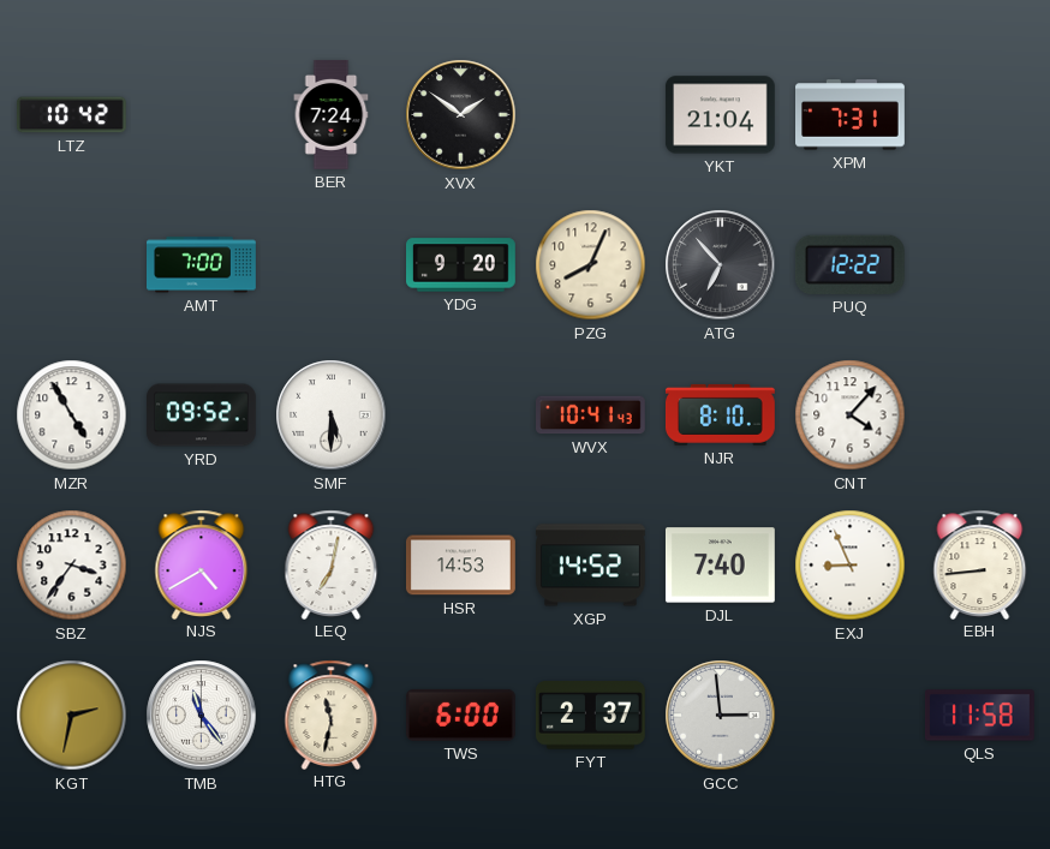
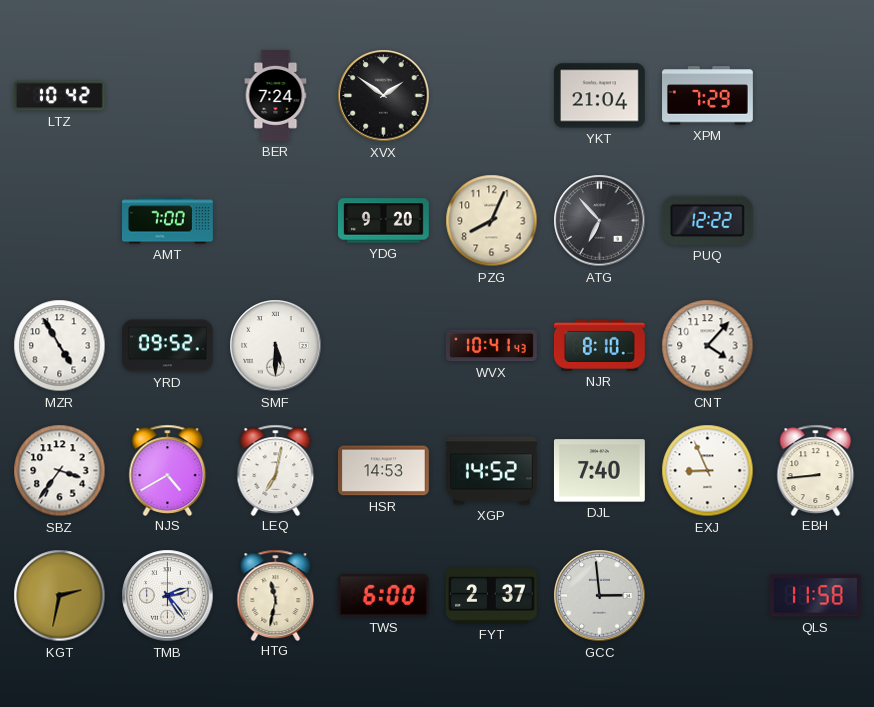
XPM: 7:31 -> 7:29
TMB: 11:24 -> 2:24
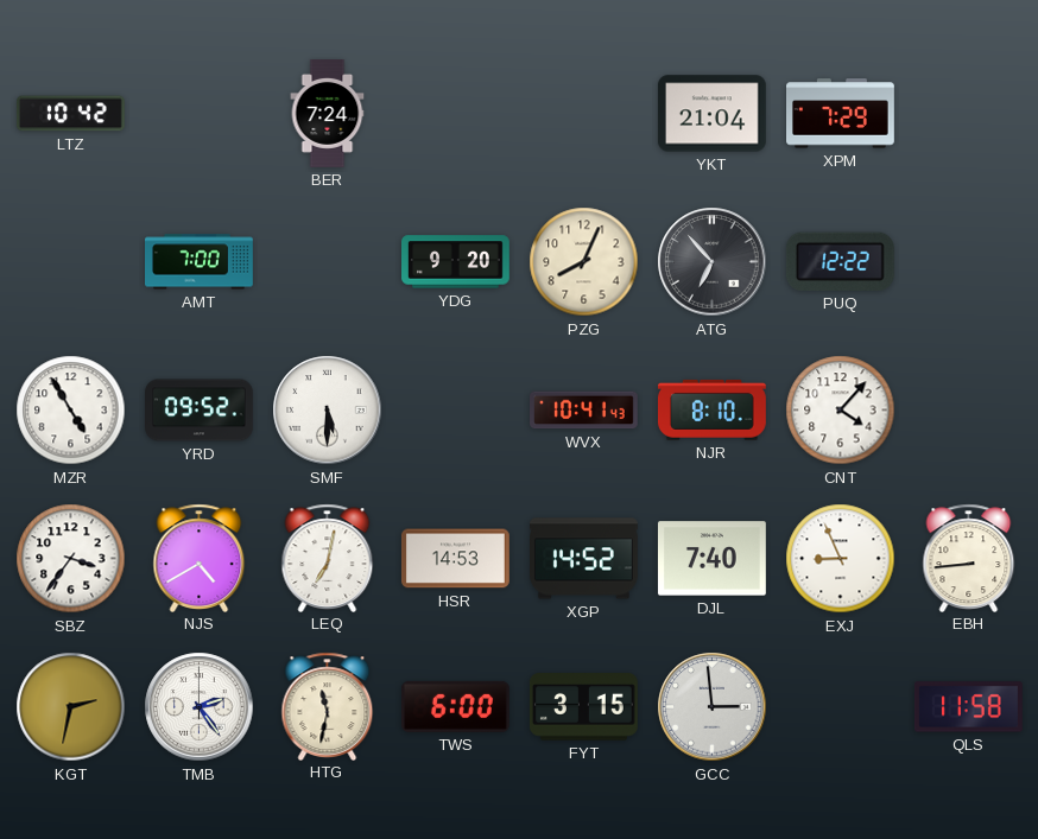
XVX: 1:51 -> none
FYT: 2:37 -> 3:15
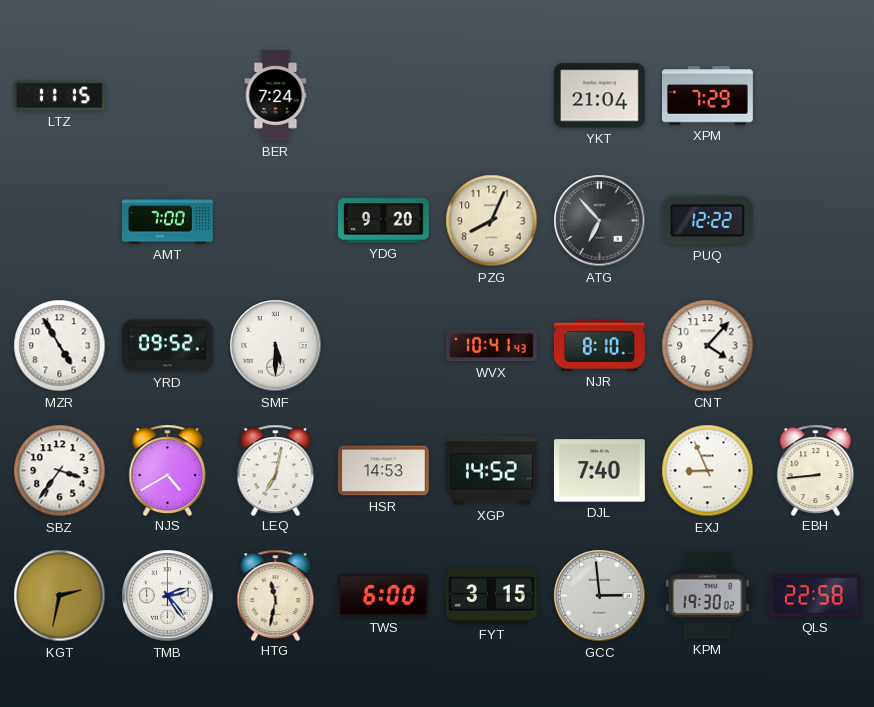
LTZ: 10:42 -> 11:15
KPM: none -> 19:30
QLS: 11:58 -> 22:58
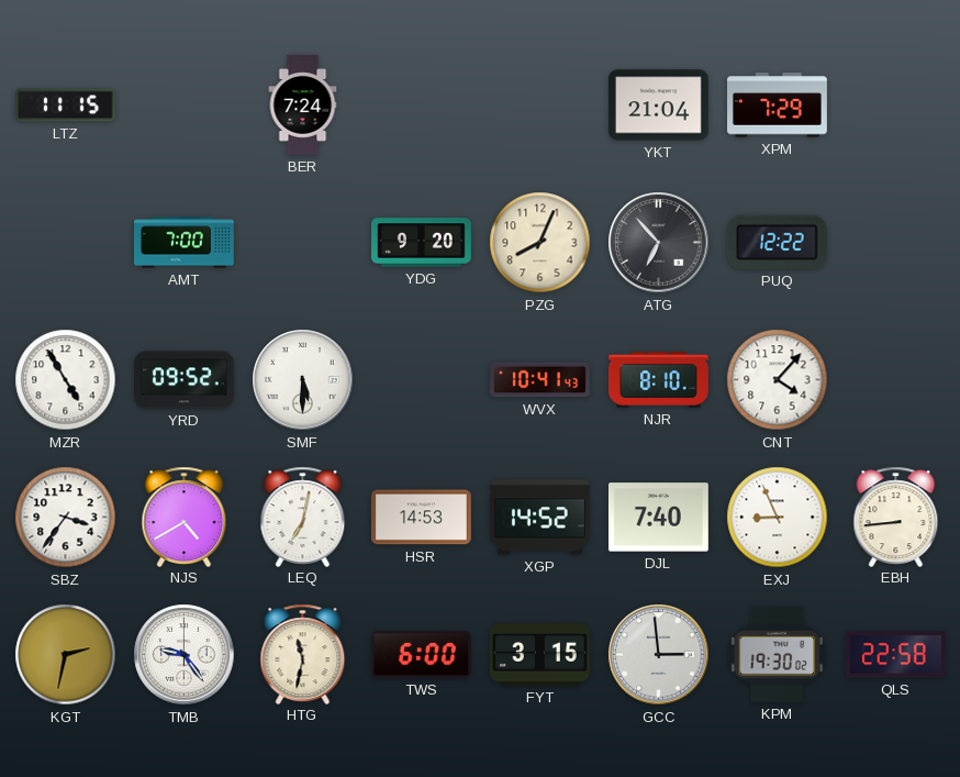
TMB: 2:24 -> 9:24
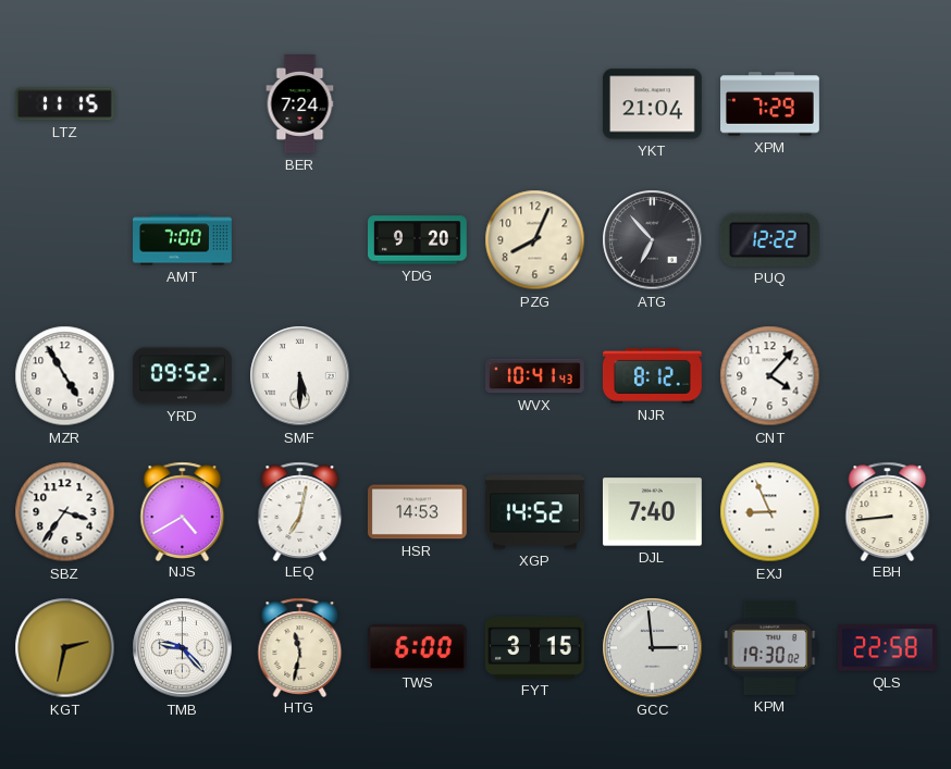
NJR: 8:10 -> 8:12
TMB: 9:24 -> 9:23
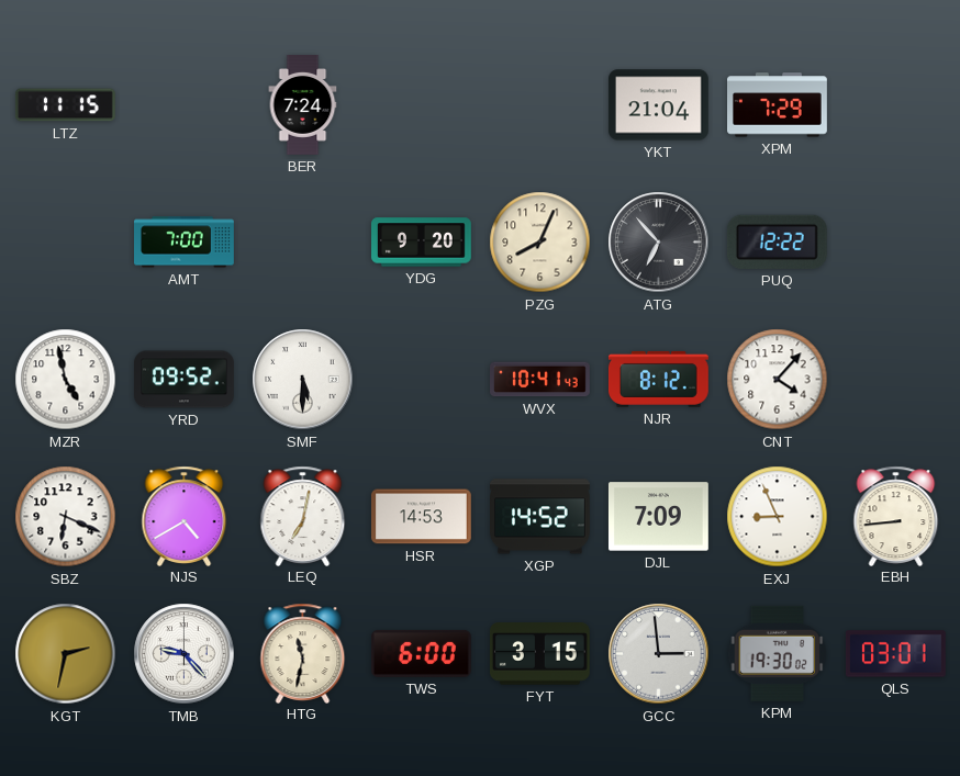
MZR: 4:55 -> 4:58
SBZ: 3:36 -> 6:19
DJL: 7:40 -> 7:09
QLS: 22:58 -> 03:01
